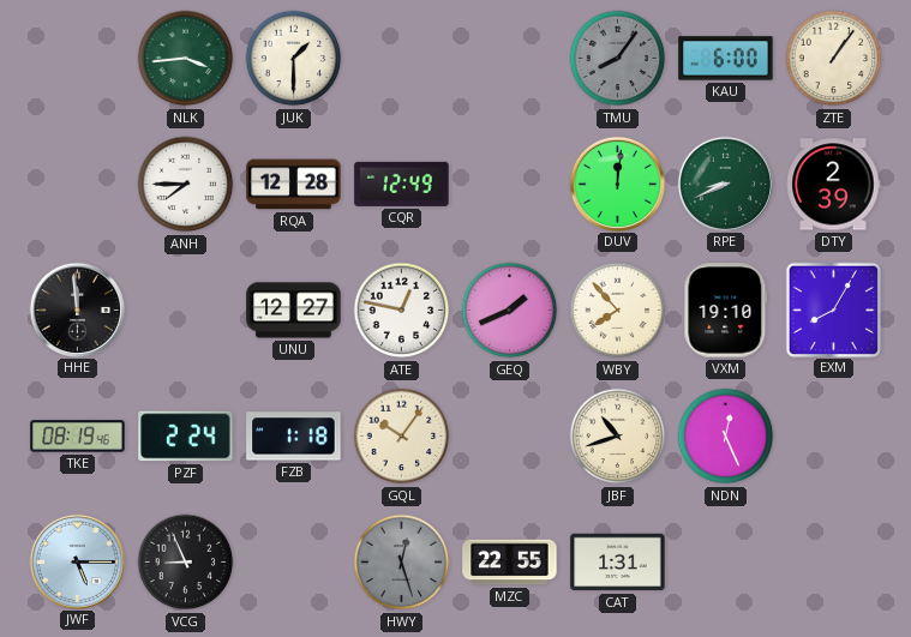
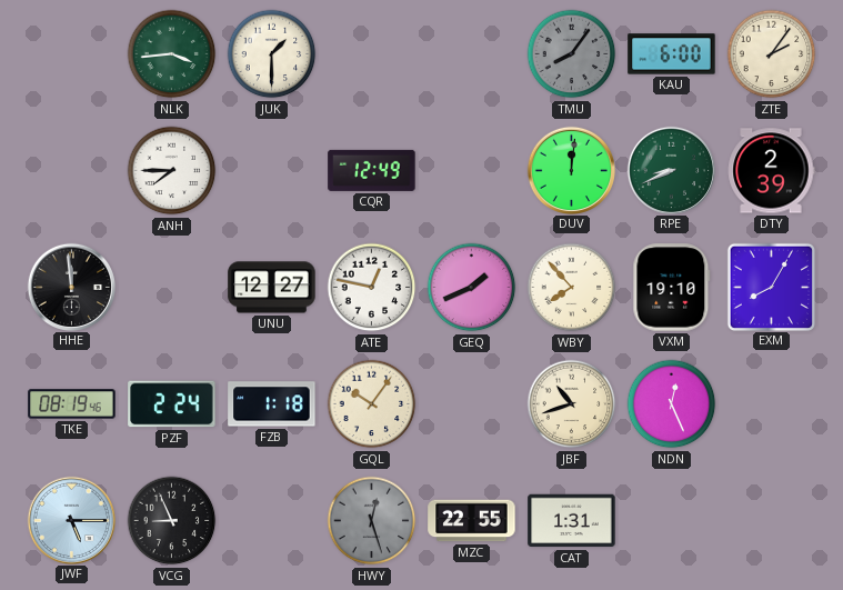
ZTE: 1:06 -> 2:06
RQA: 12:28 -> none
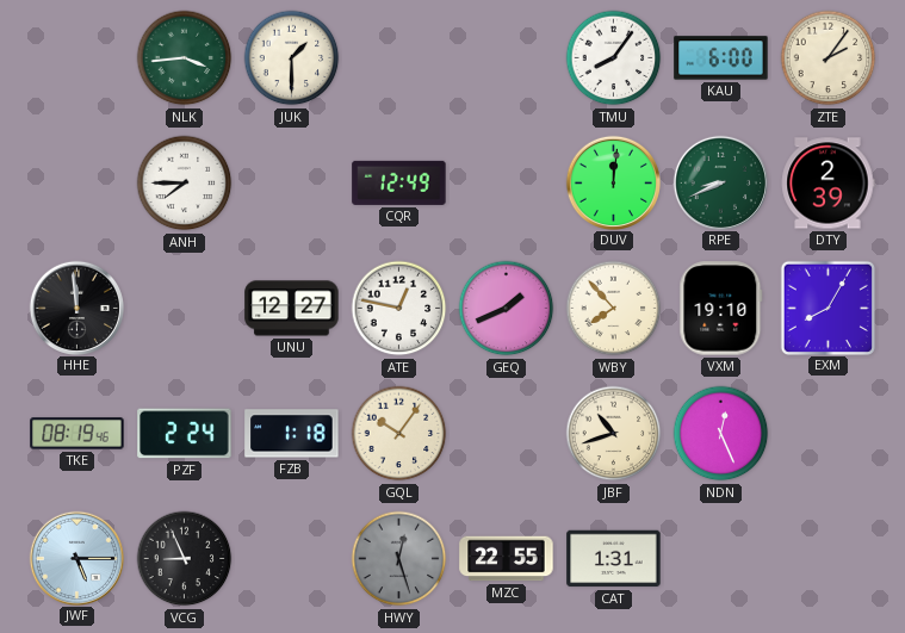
TMU dial: grey -> white
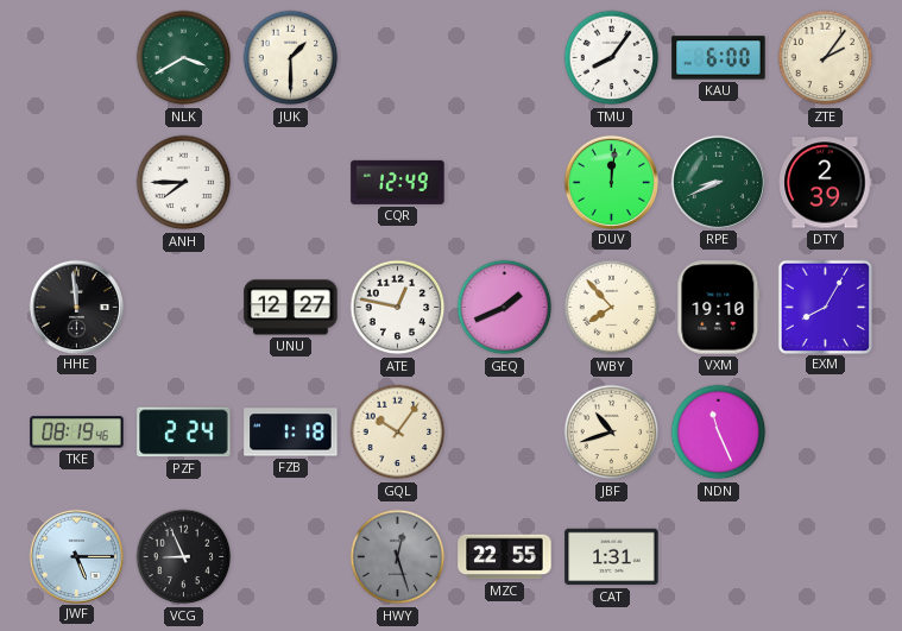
NLK: 3:44 -> 3:40
NDN: 12:26 -> 11:26
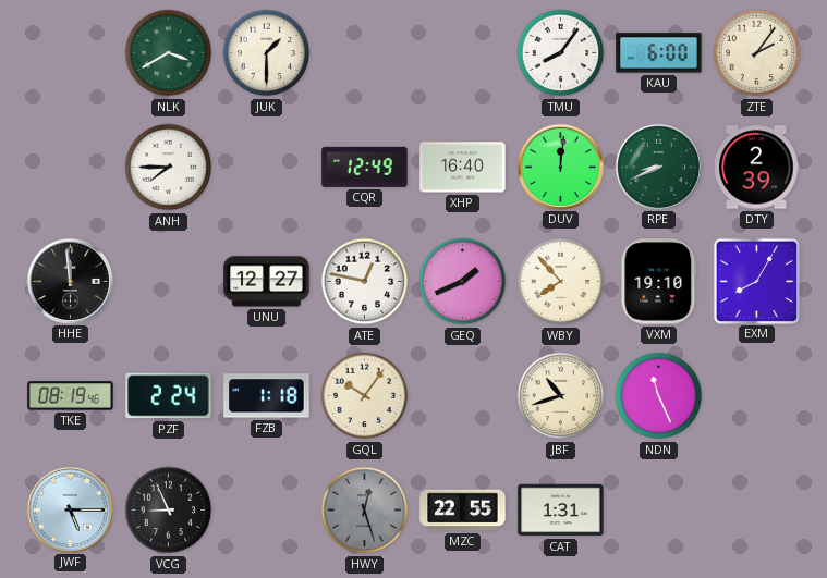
XHP: none -> 16:40
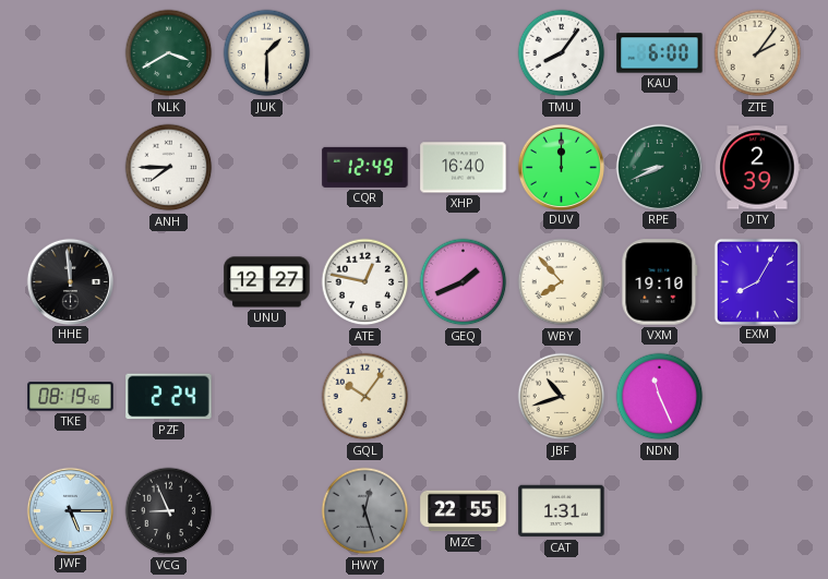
DUV: 12:01 -> 12:00
FZB: 1:18 -> none
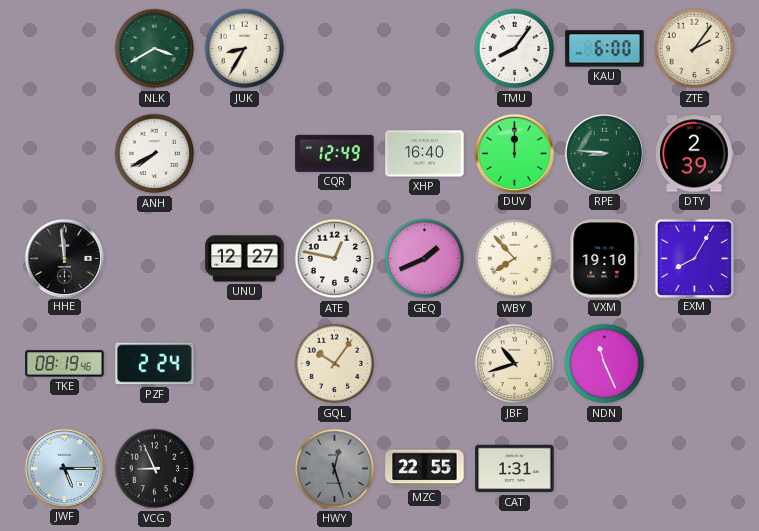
JUK: 1:30 -> 8:35
ANH: 7:45 -> 7:40
RPE: 8:41 -> 8:46
